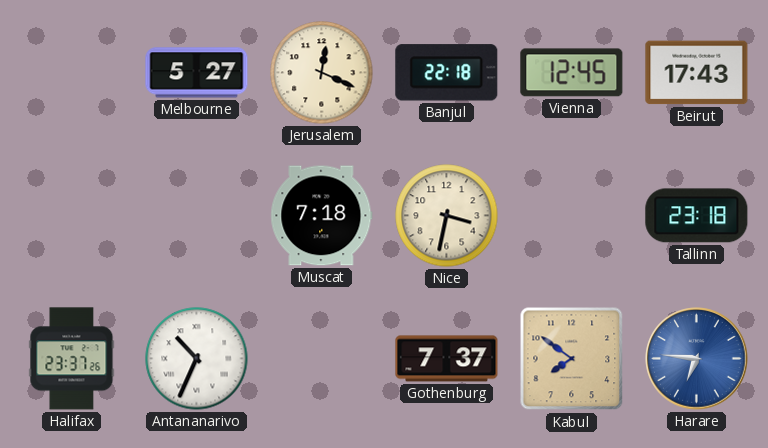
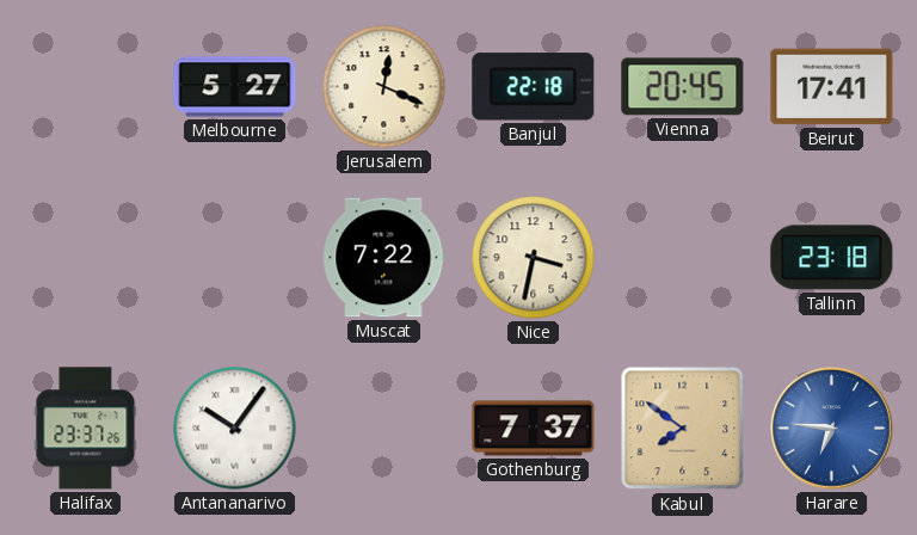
Vienna: 12:45 -> 20:45
Beirut: 17:43 -> 17:41
Muscat: 7:18 -> 7:22
Antananarivo: 10:34 -> 10:06
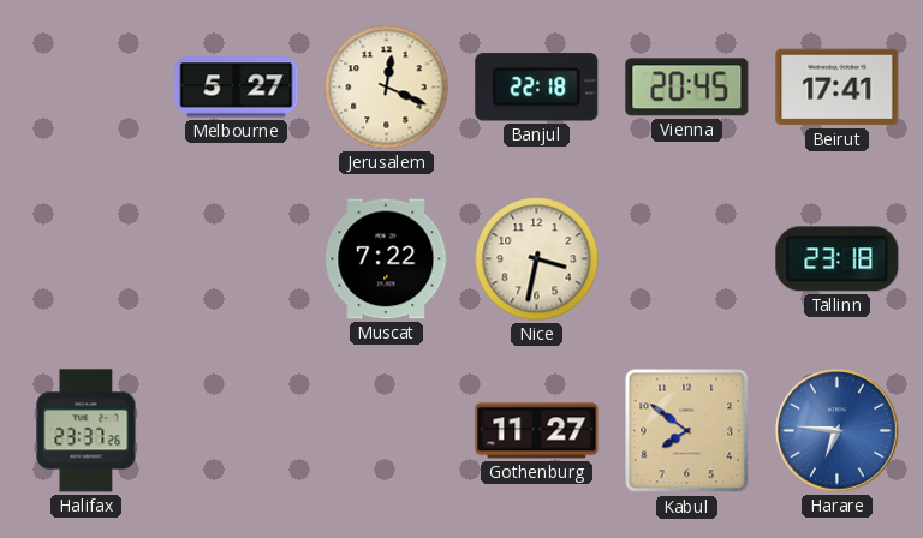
Antananarivo: 10:06 -> none
Gothenburg: 7:37 -> 11:27
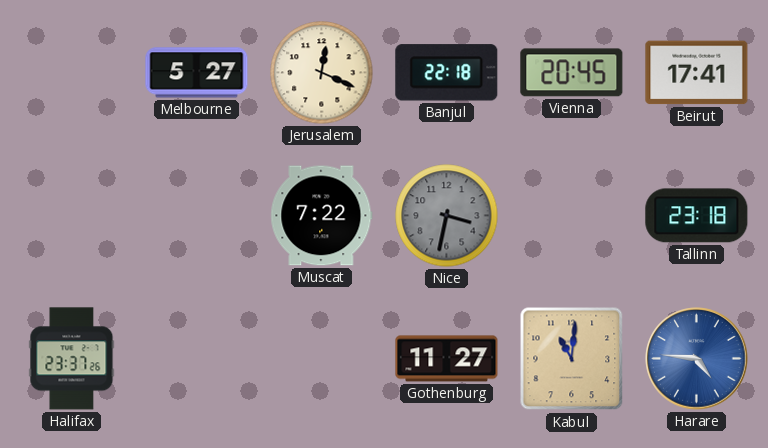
Nice dial: cream -> grey
Kabul: 7:51 -> 11:01
Harare: 6:46 -> 4:46
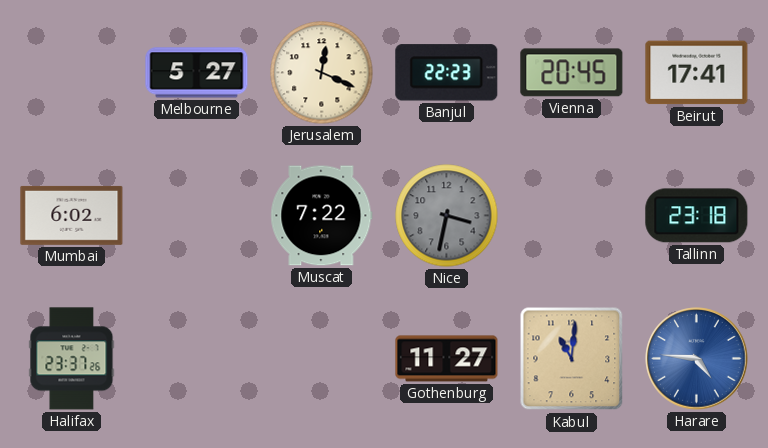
Banjul: 22:18 -> 22:23
Mumbai: none -> 6:02
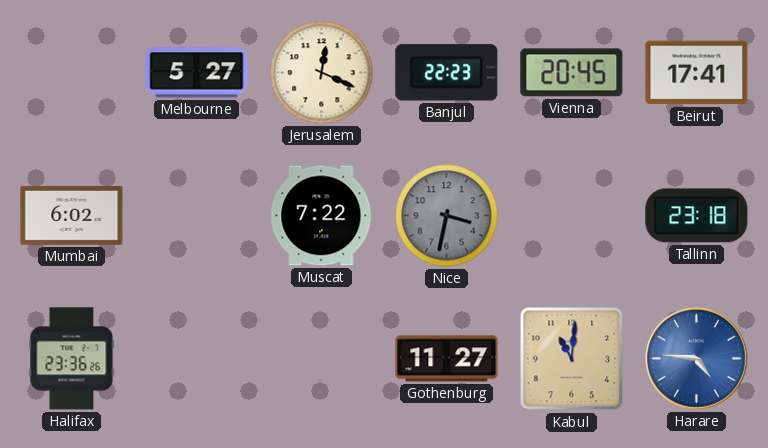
Halifax: 23:37 -> 23:36
